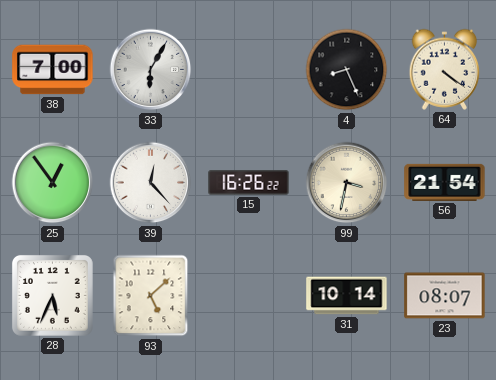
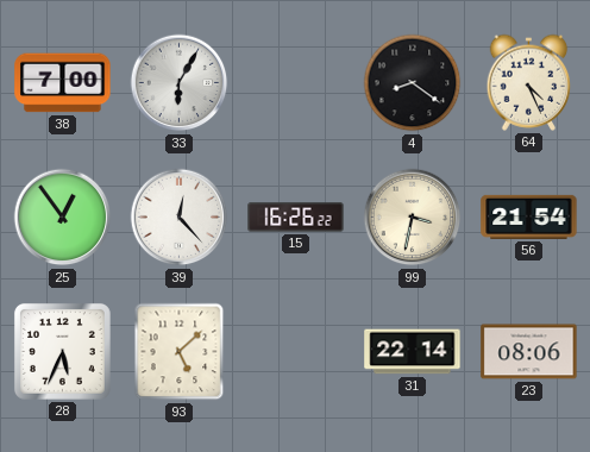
4: 8:26 -> 8:21
64: 4:21 -> 4:26
31: 10:14 -> 22:14
23: 08:07 -> 08:06
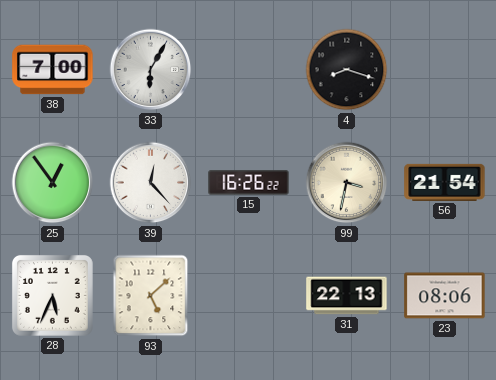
4: 8:21 -> 8:18
64: 4:26 -> none
31: 22:14 -> 22:13
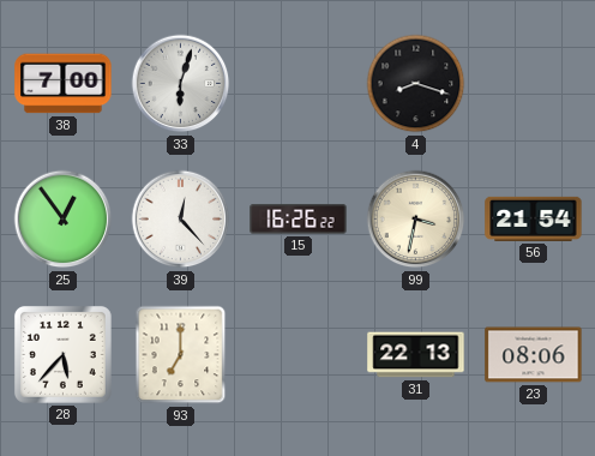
33: 6:05 -> 6:03
28: 5:34 -> 5:37
93: 5:08 -> 7:00
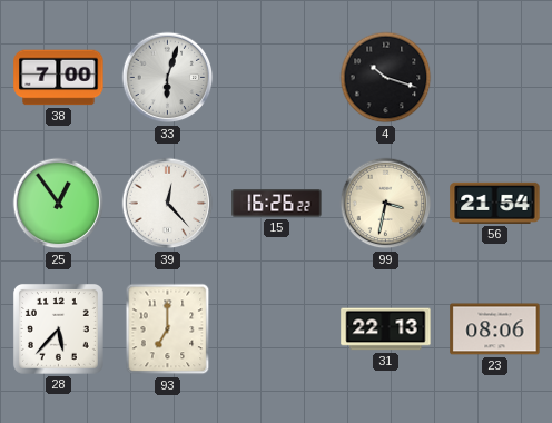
4: 8:18 -> 10:18
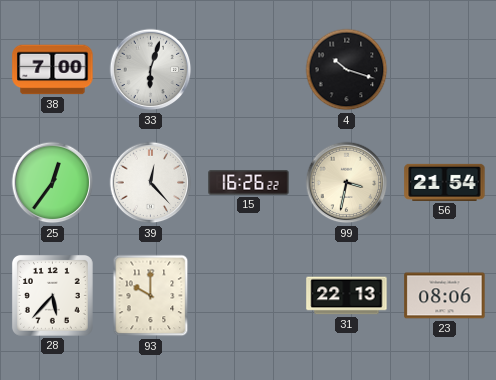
25: 12:54 -> 12:36
93: 7:00 -> 10:00
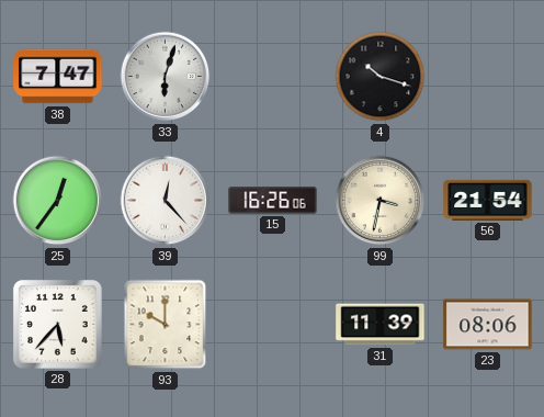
38: 7:00 -> 7:47
15: 16:26:22 -> 16:26:06
31: 22:13 -> 11:39
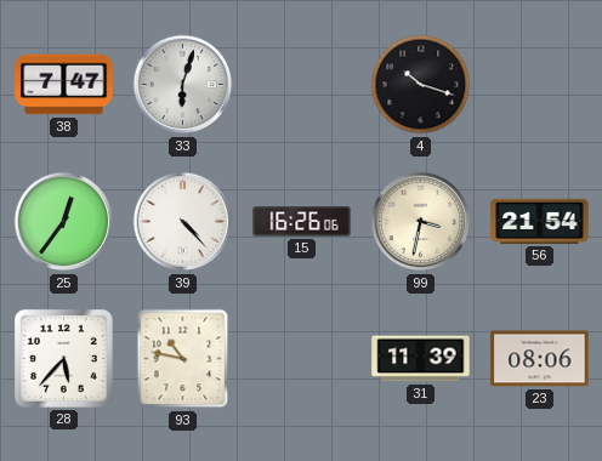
39: 12:23 -> 4:23
93: 10:00 -> 10:47
